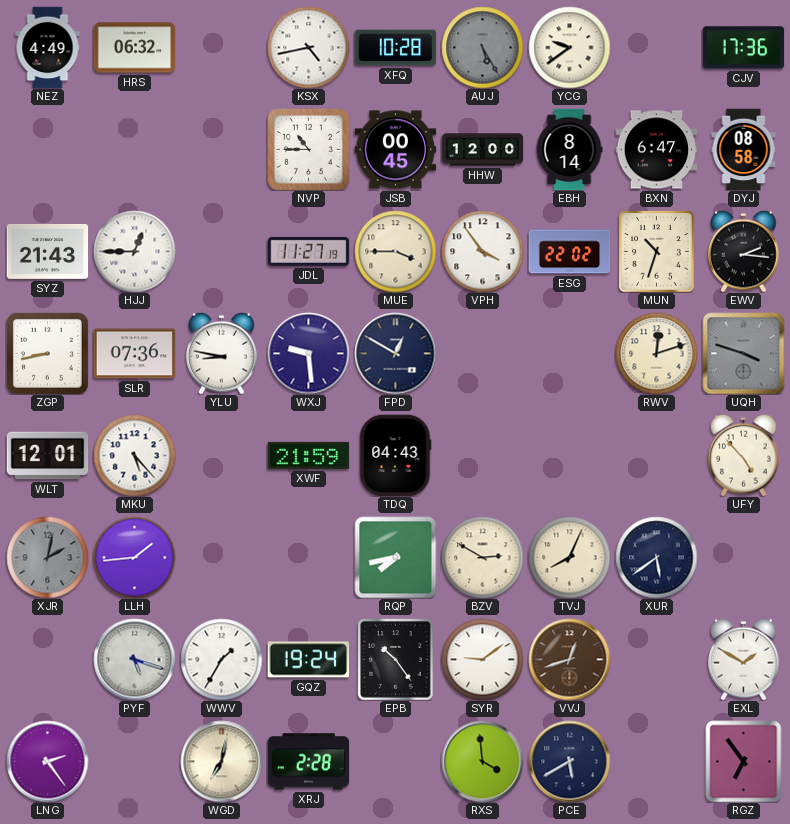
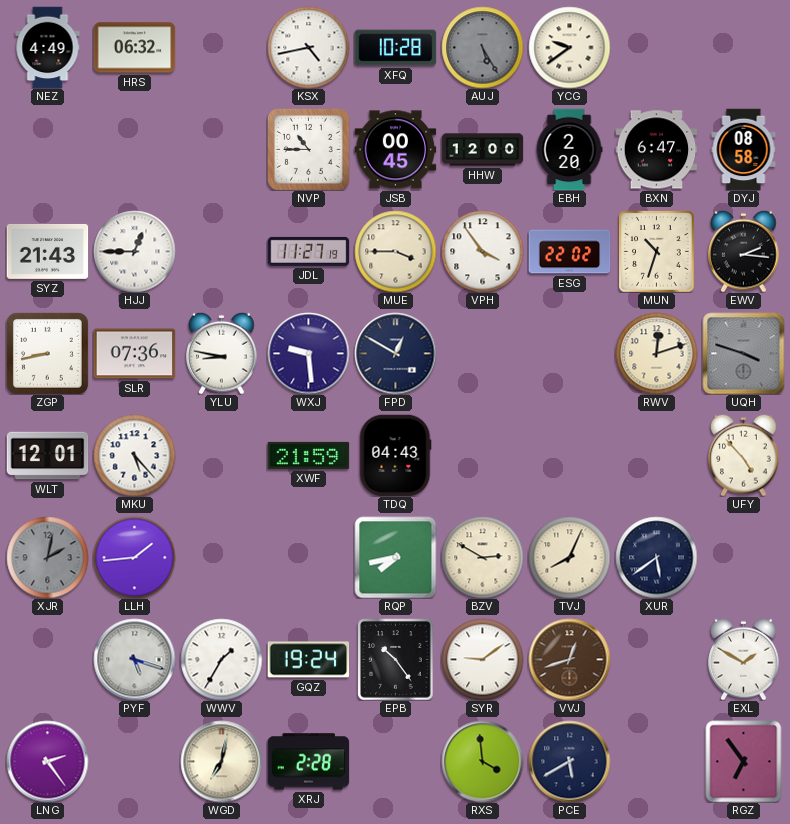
CJV: 17:36 -> none
EBH: 8:14 -> 2:20
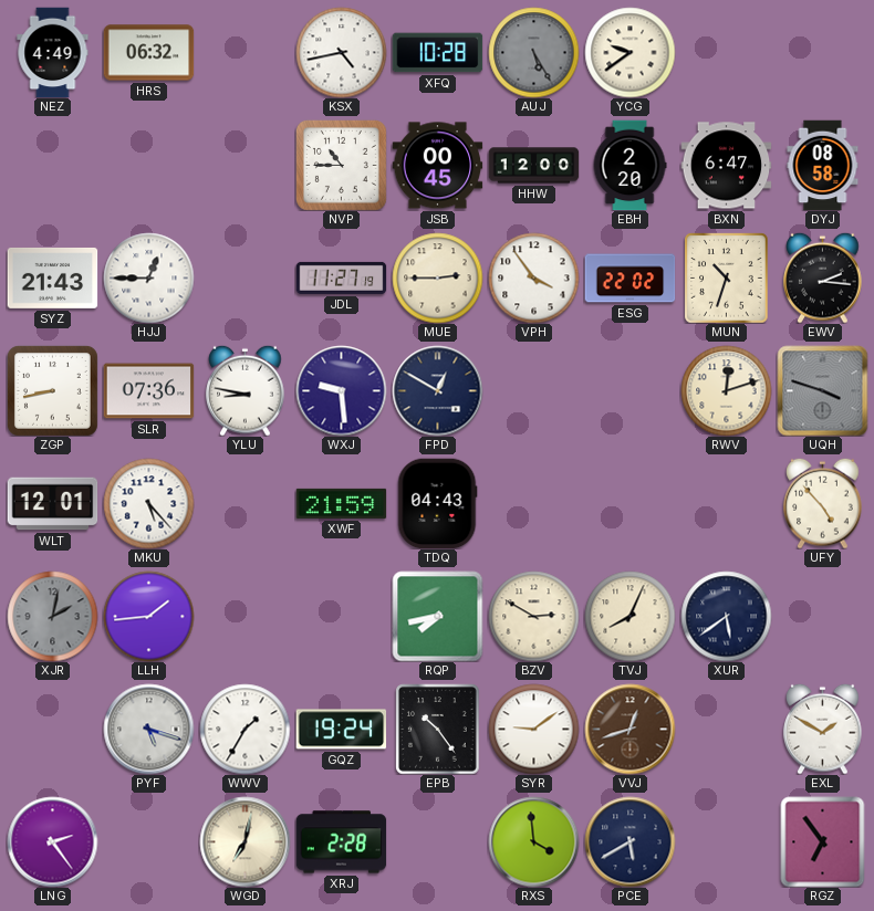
MUE: 3:45 -> 2:45
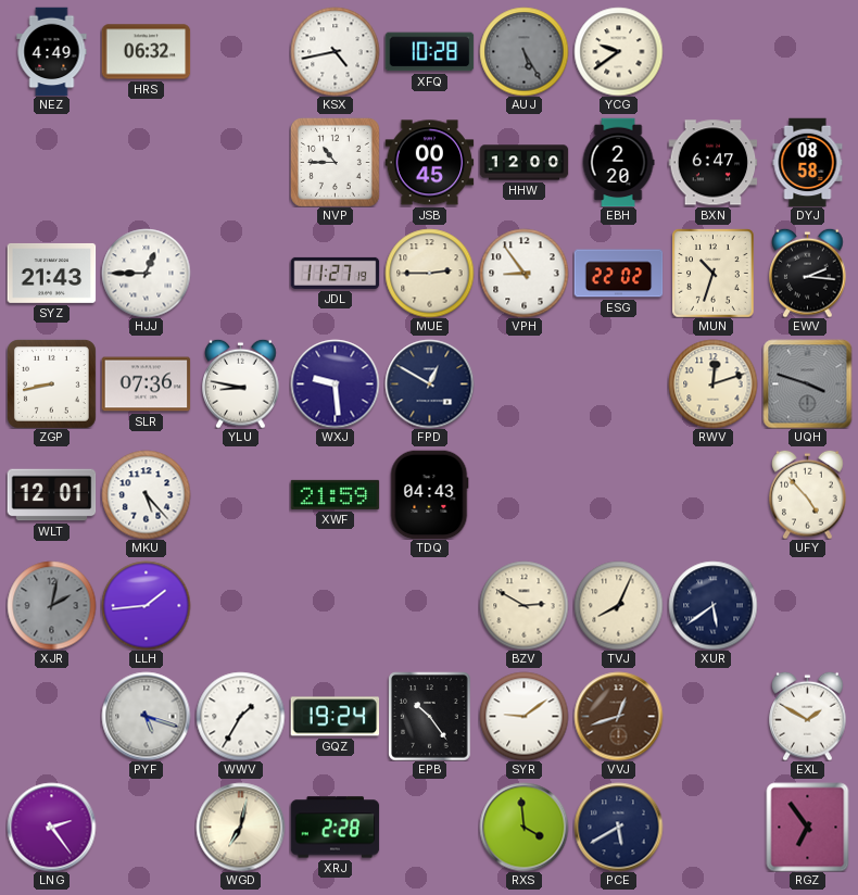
VPH: 3:54 -> 8:54
RQP: 7:43 -> none
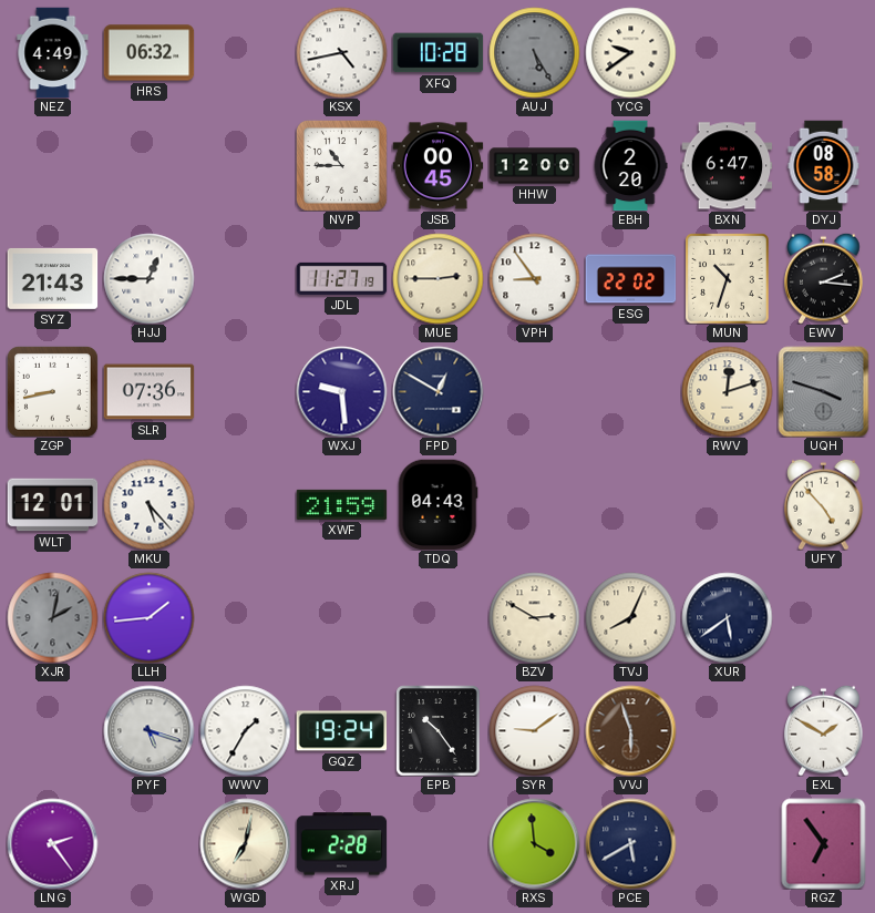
YLU: 8:47 -> none
VVJ: 12:42 -> 5:57
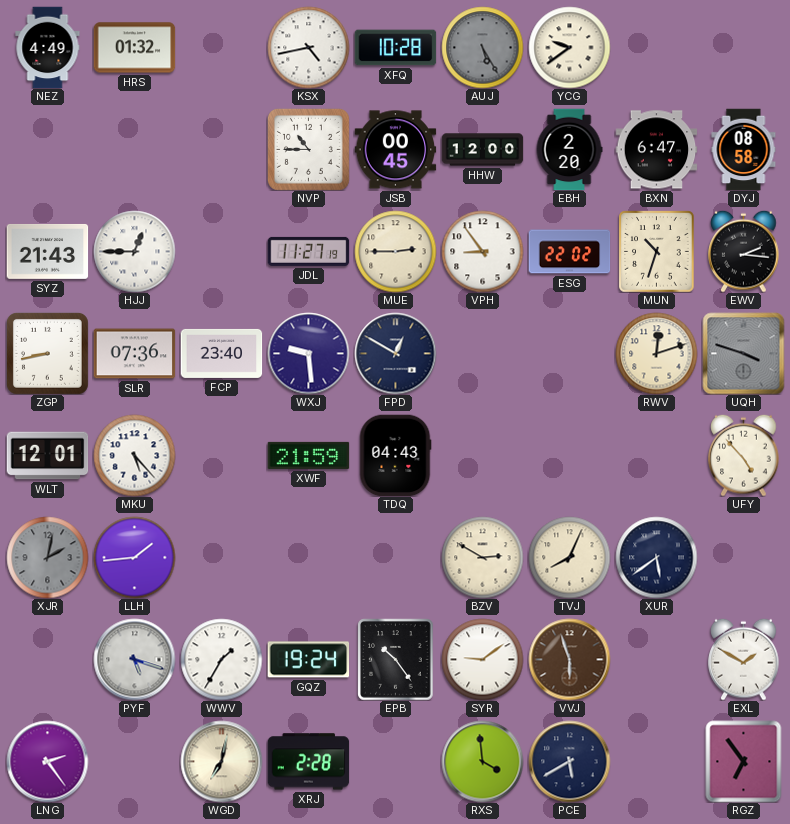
HRS: 06:32 -> 01:32
FCP: none -> 23:40
